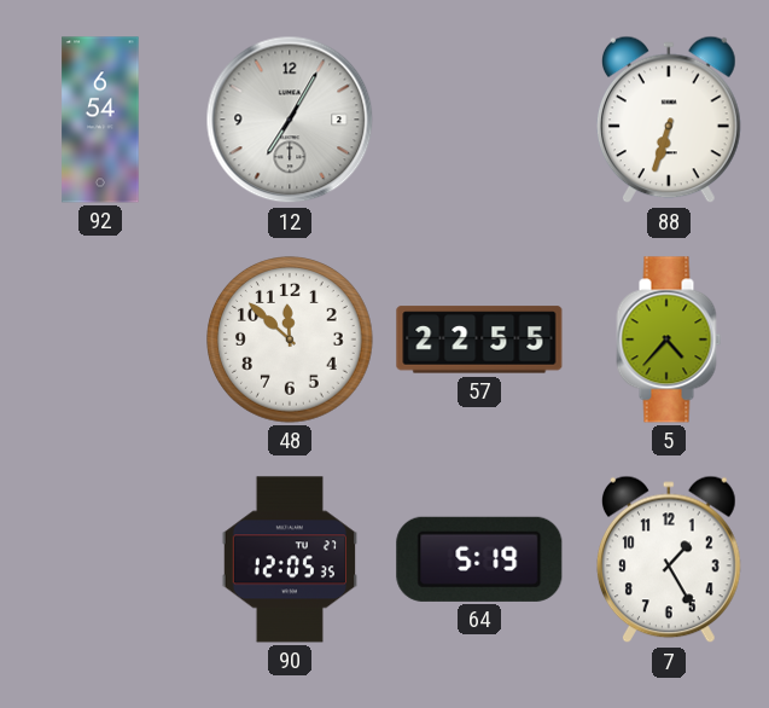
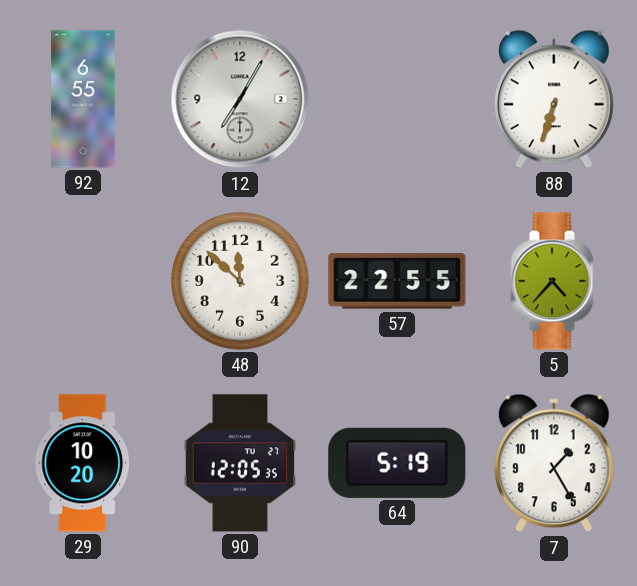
92: 6:54 -> 6:55
29: none -> 10:20
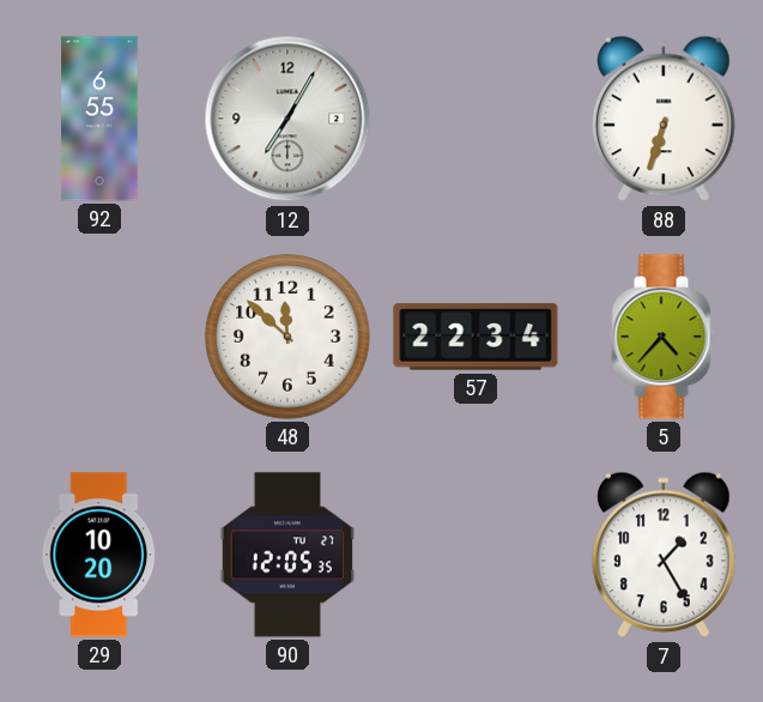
57: 22:55 -> 22:34
64: 5:19 -> none
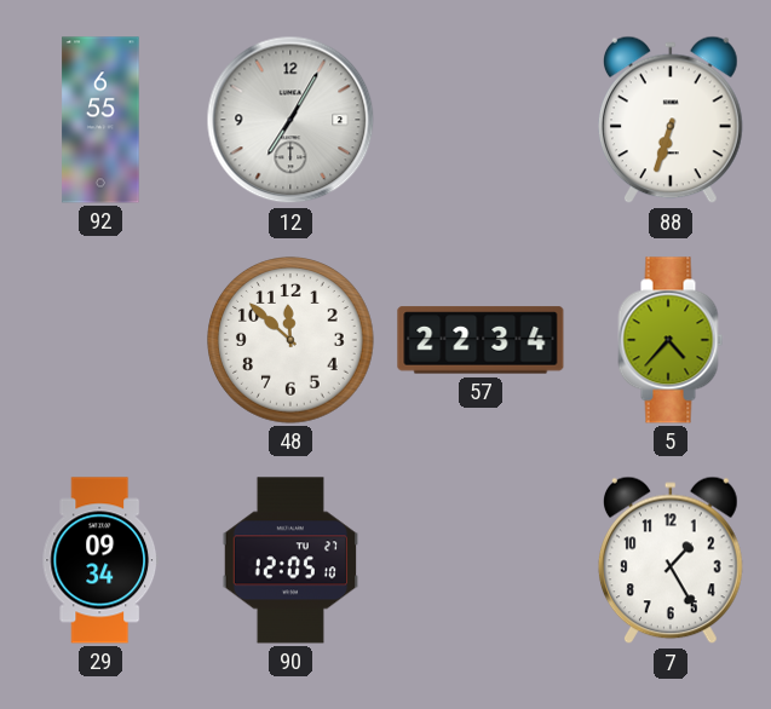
29: 10:20 -> 09:34
90: 12:05:35 -> 12:05:10
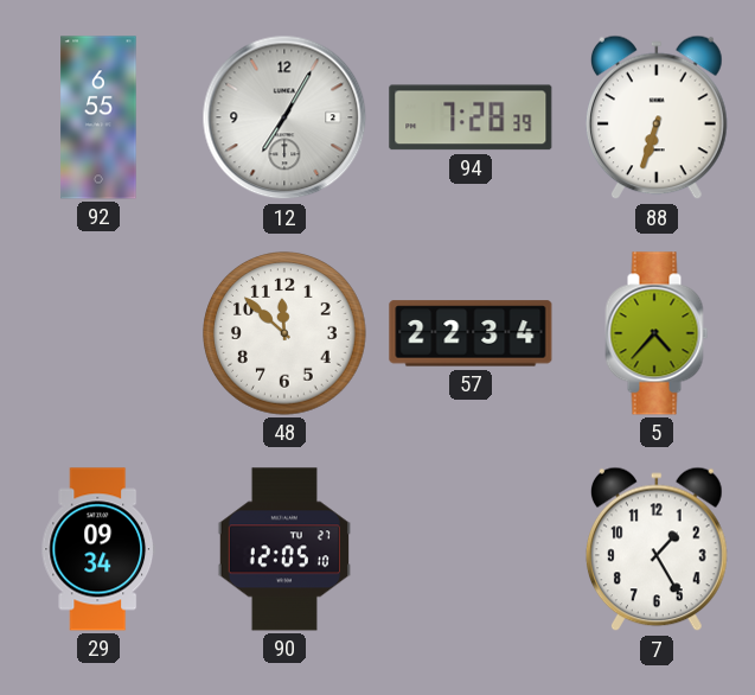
94: none -> 7:28
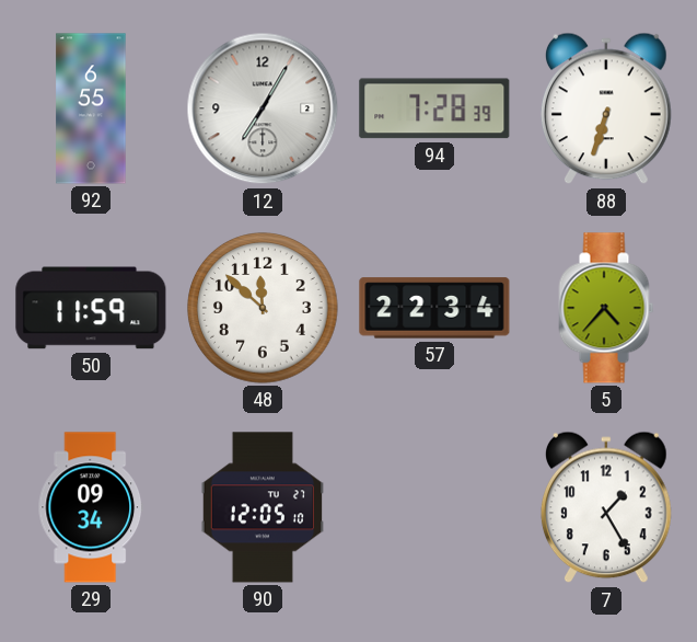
50: none -> 11:59
